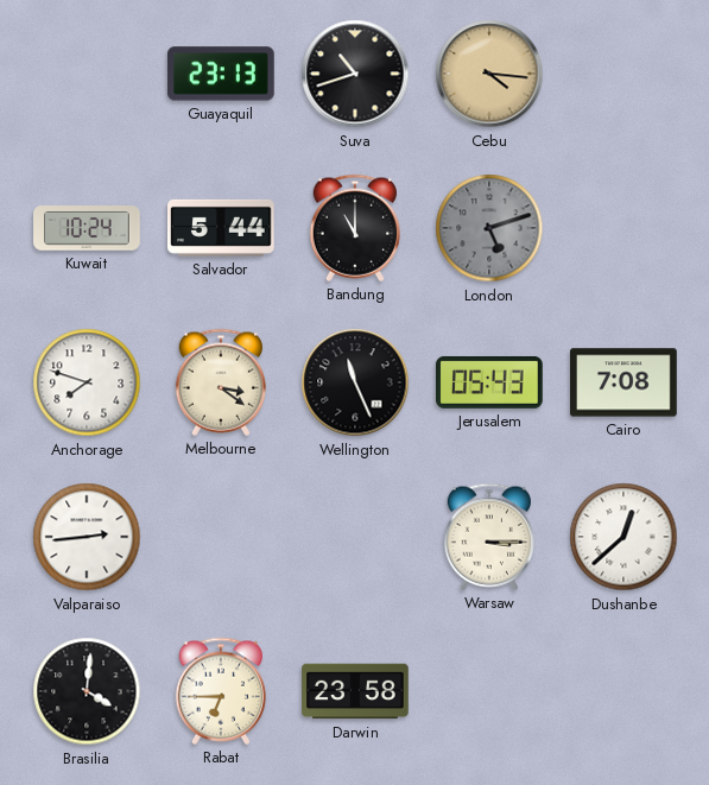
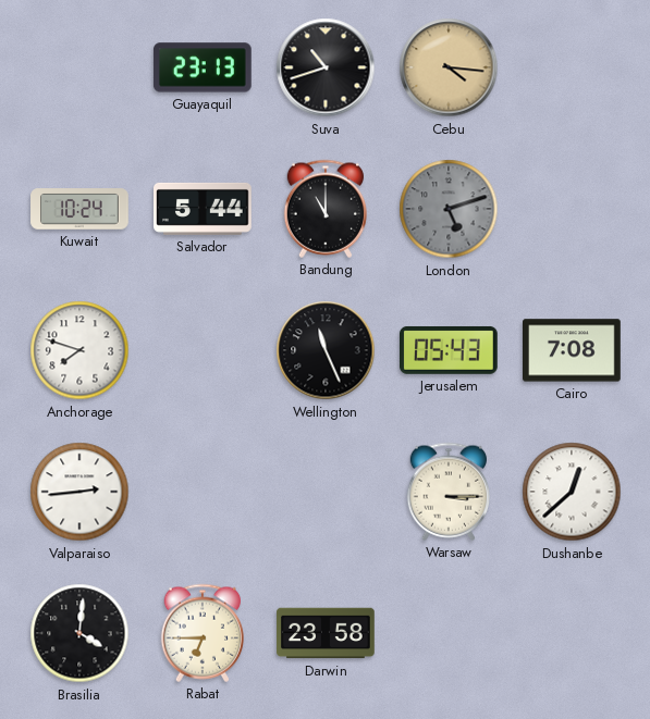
Melbourne: 3:21 -> none
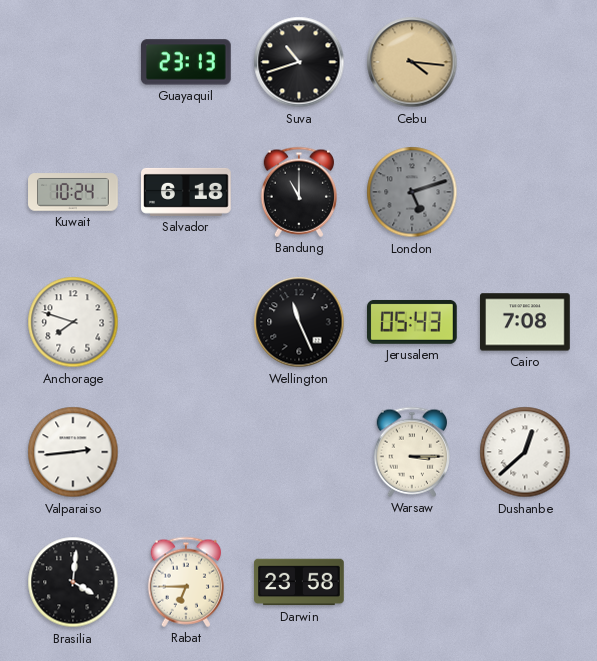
Salvador: 5:44 -> 6:18
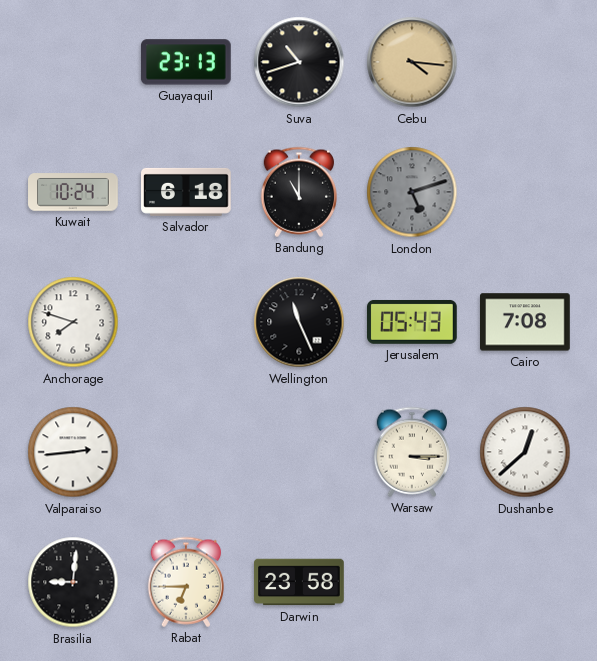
Brasilia: 4:01 -> 9:01
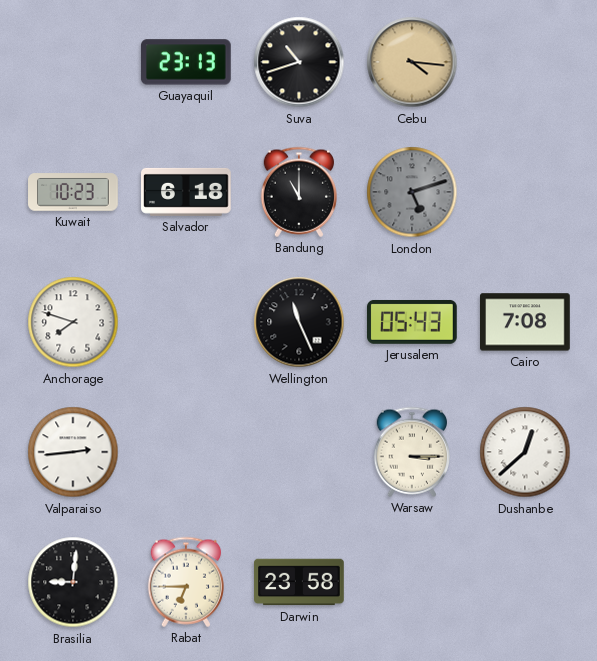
Kuwait: 10:24 -> 10:23
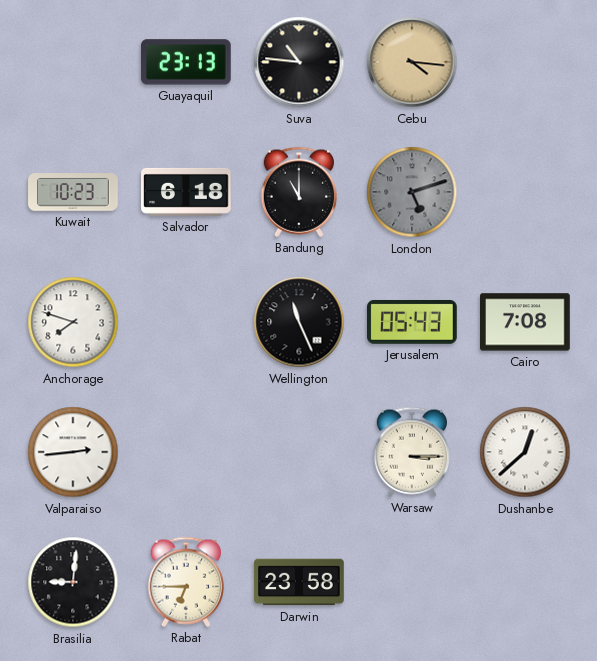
Suva: 10:42 -> 10:46
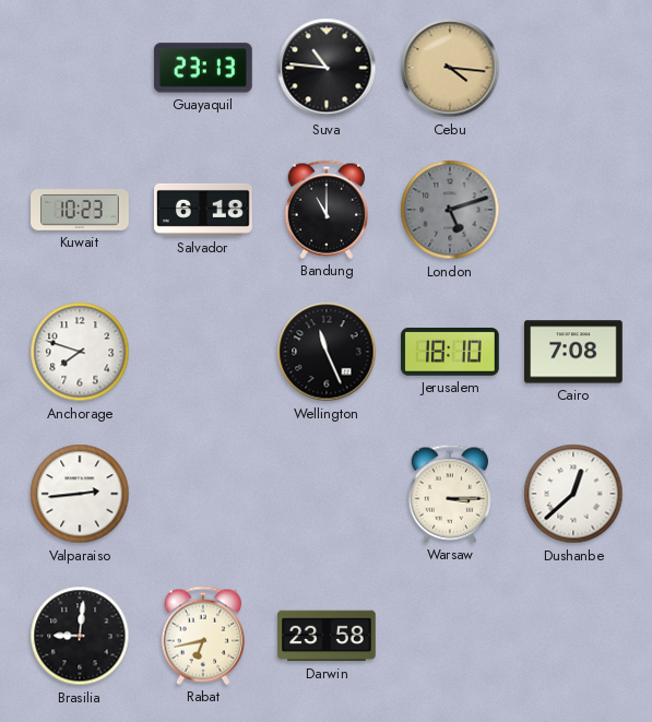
Jerusalem: 05:43 -> 18:10
Rabat: 6:45 -> 6:43
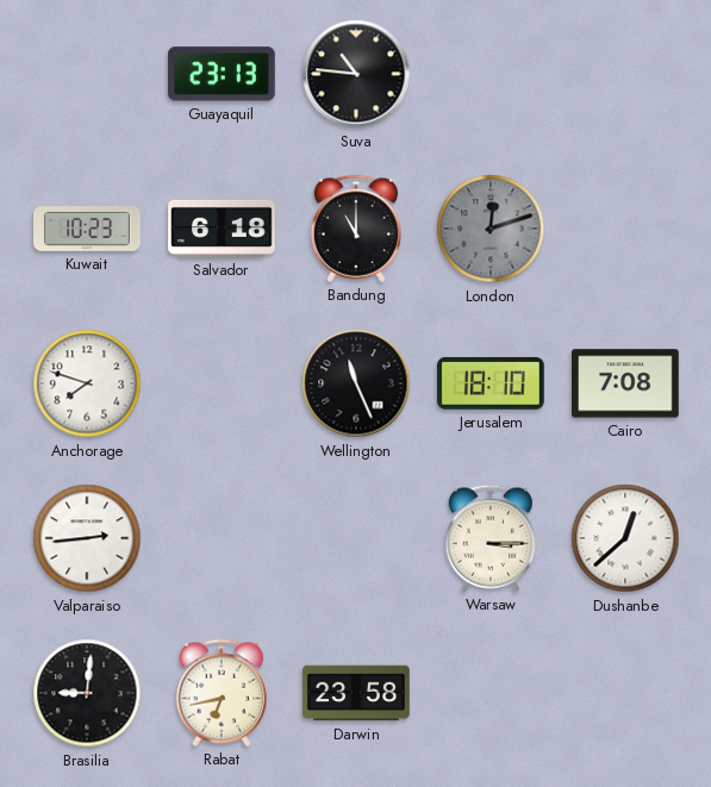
Cebu: 4:16 -> none
London: 5:12 -> 12:12
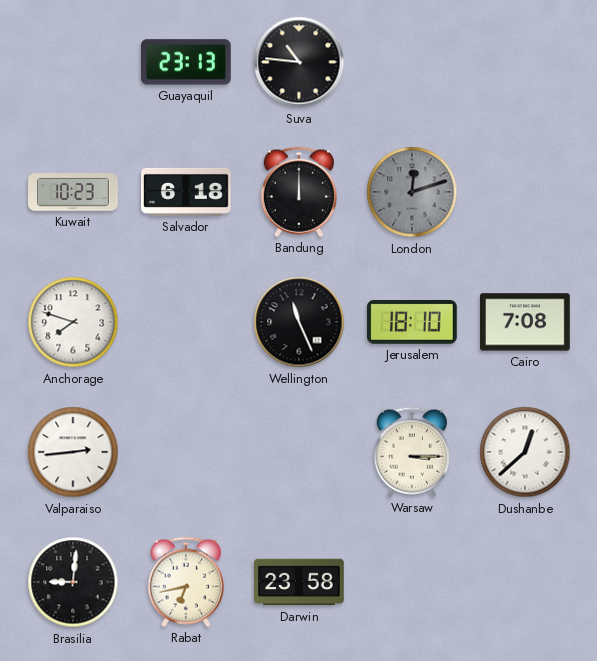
Bandung: 11:00 -> 12:00
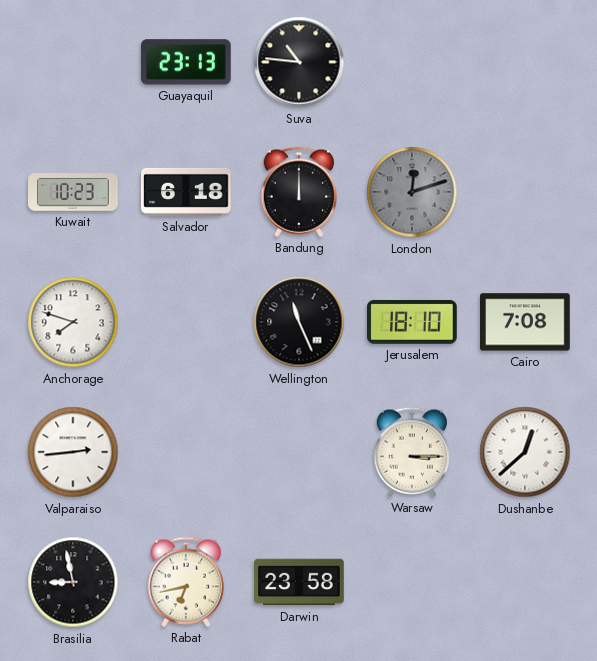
Brasilia: 9:01 -> 8:58
